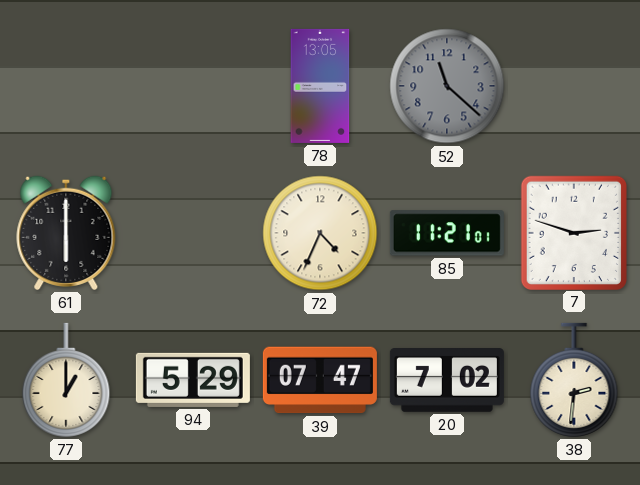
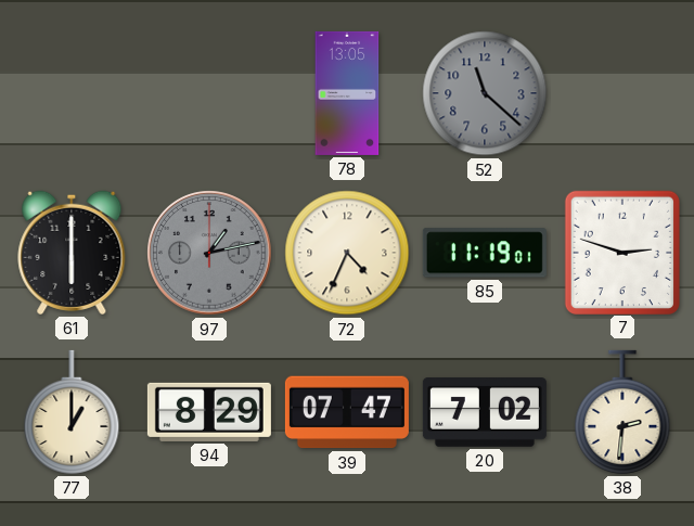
97: none -> 1:13
85: 11:21 -> 11:19
94: 5:29 -> 8:29
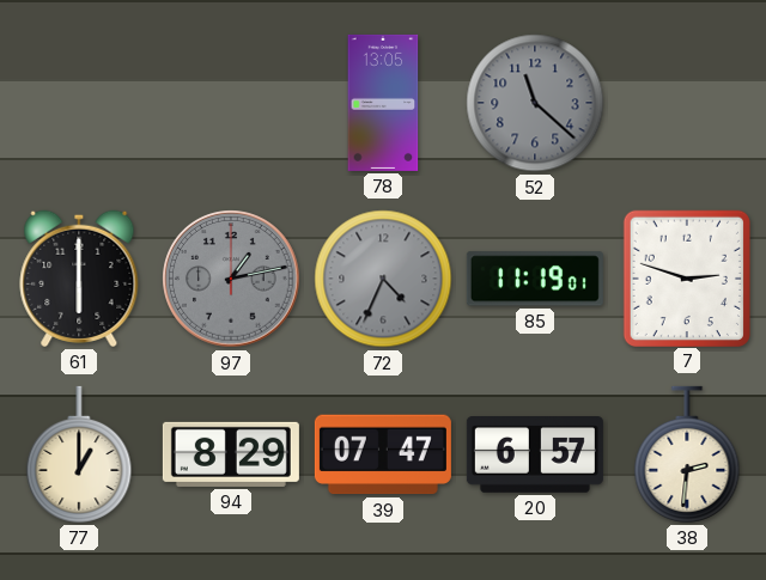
72 dial: cream -> grey
20: 7:02 -> 6:57
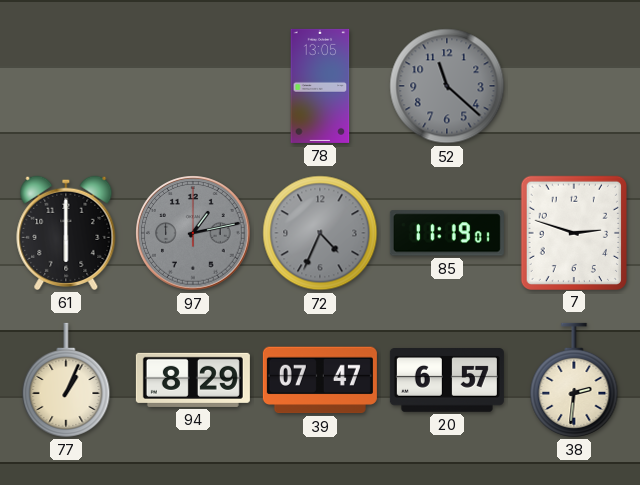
77: 1:00 -> 1:04
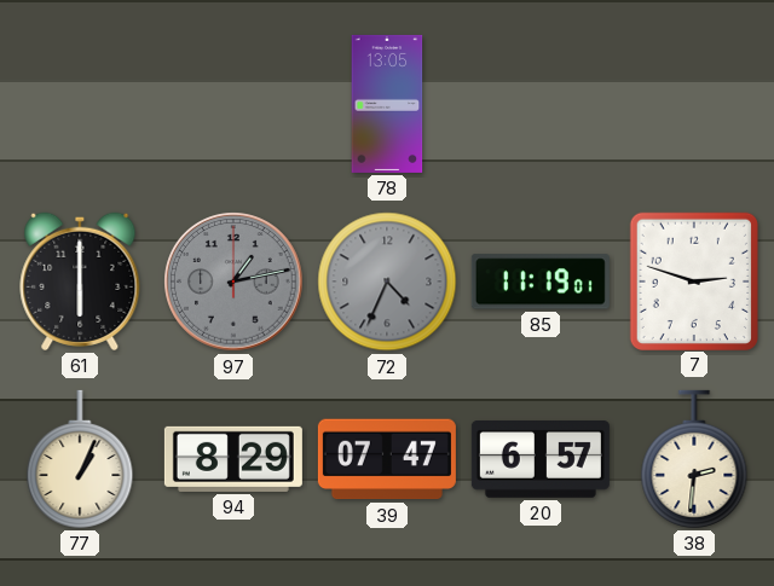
52: 11:22 -> none
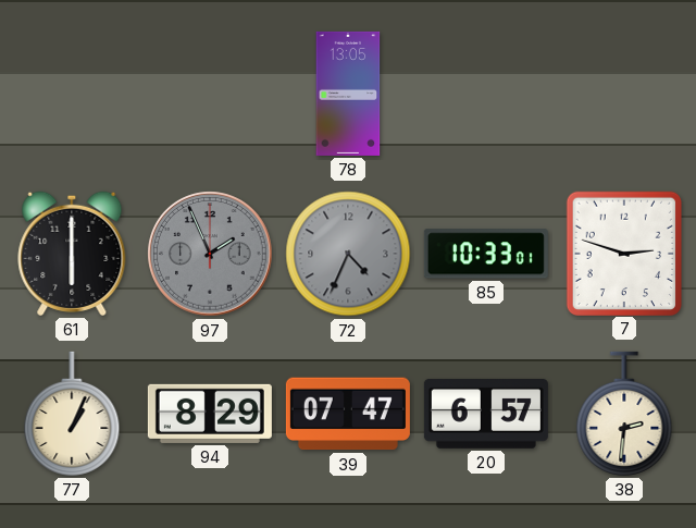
97: 1:13 -> 1:56
85: 11:19 -> 10:33
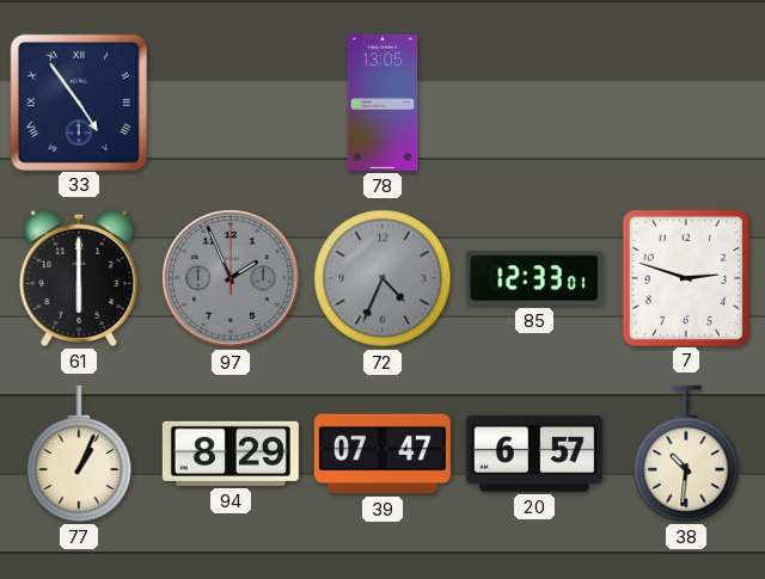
33: none -> 4:54
85: 10:33 -> 12:33
38: 2:31 -> 10:31
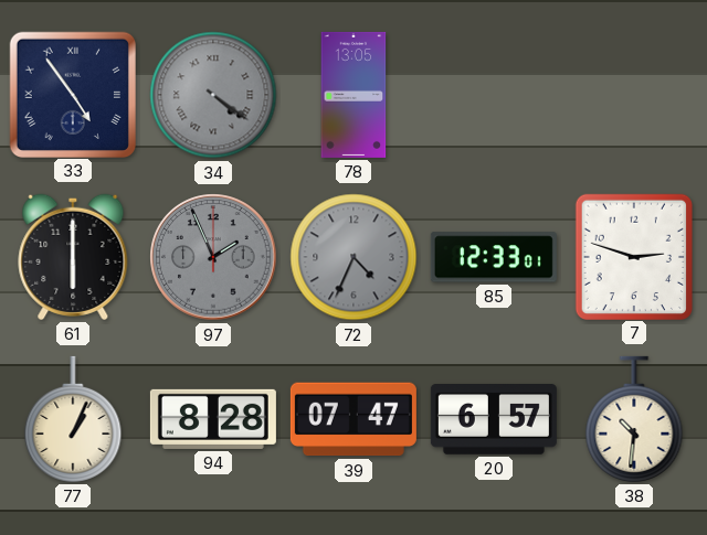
34: none -> 4:21
94: 8:29 -> 8:28
